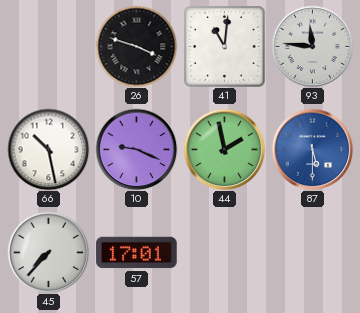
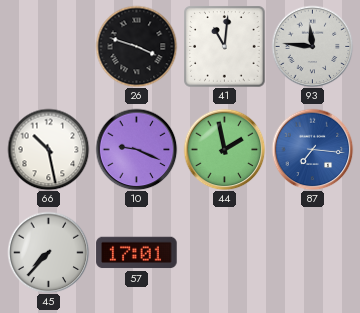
87: 5:30 -> 7:16
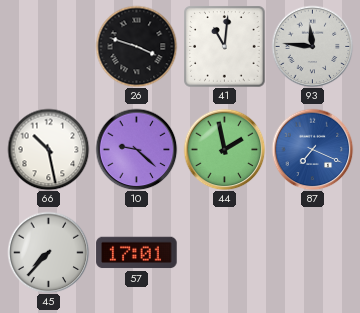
10: 9:19 -> 9:22
87: 7:16 -> 7:19
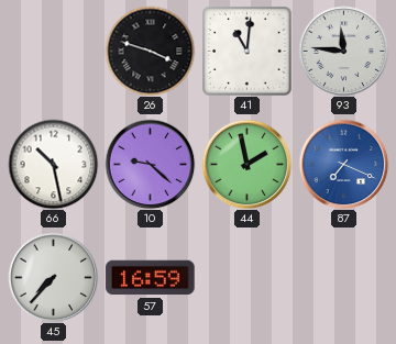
57: 17:01 -> 16:59
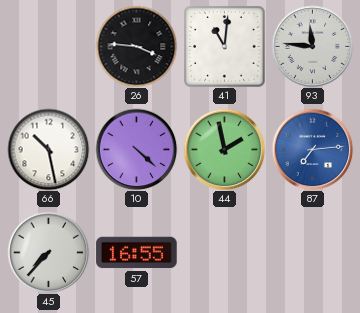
26: 3:48 -> 3:46
10: 9:22 -> 4:22
87: 7:19 -> 7:14
57: 16:59 -> 16:55
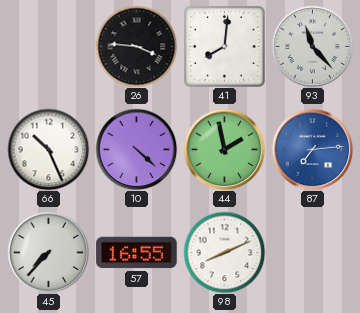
41: 11:01 -> 8:01
93: 11:46 -> 11:23
66: 10:28 -> 10:26
98: none -> 8:11
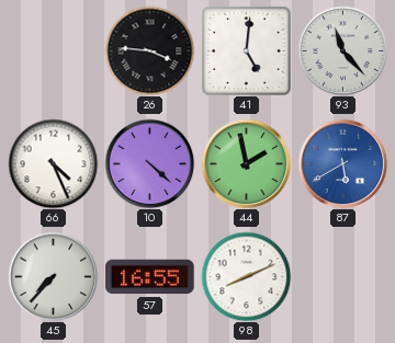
41: 8:01 -> 5:01
66: 10:26 -> 4:26
87: 7:14 -> 5:40
